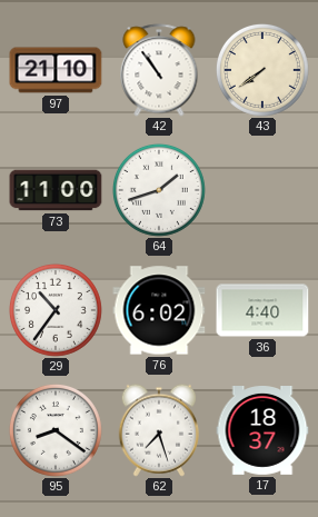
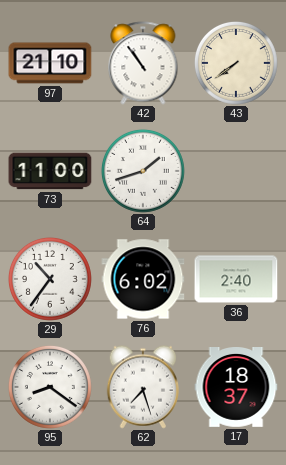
36: 4:40 -> 2:40
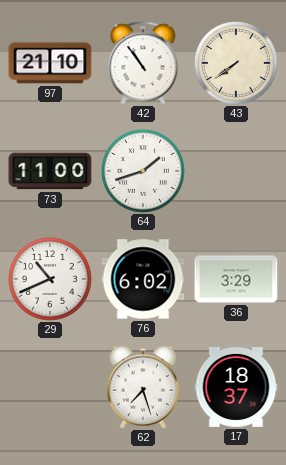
29: 10:36 -> 10:41
36: 2:40 -> 3:29
95: 8:21 -> none
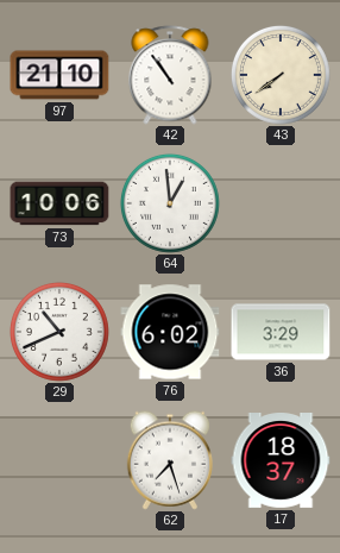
73: 11:00 -> 10:06
64: 1:42 -> 12:59
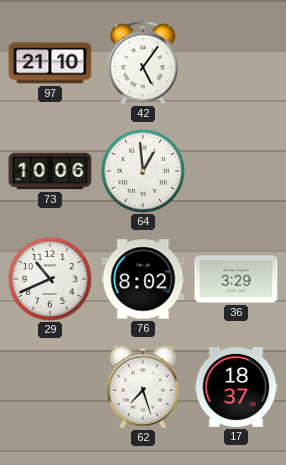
42: 10:54 -> 5:06
43: 7:39 -> none
76: 6:02 -> 8:02
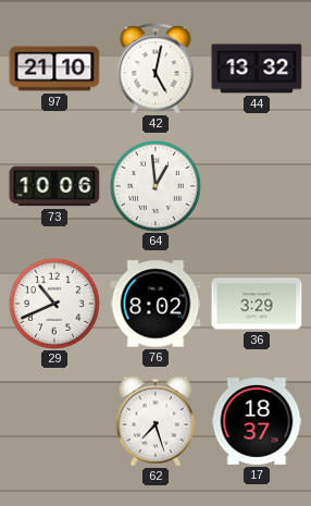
42: 5:06 -> 5:02
44: none -> 13:32
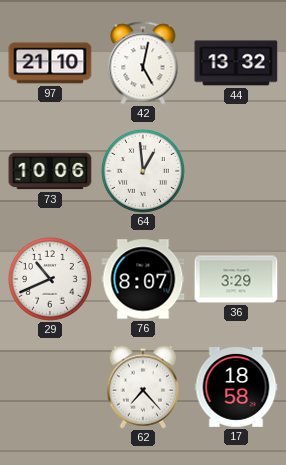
76: 8:02 -> 8:07
62: 7:27 -> 7:23
17: 18:37 -> 18:58
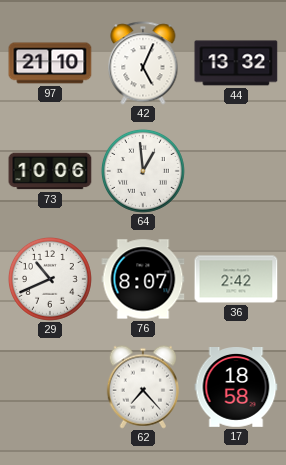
42: 5:02 -> 5:04
36: 3:29 -> 2:42
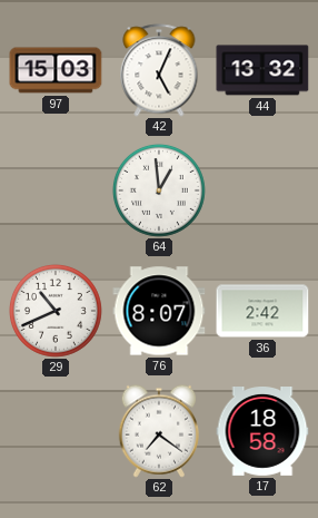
97: 21:10 -> 15:03
73: 10:06 -> none
62: 7:23 -> 7:21
